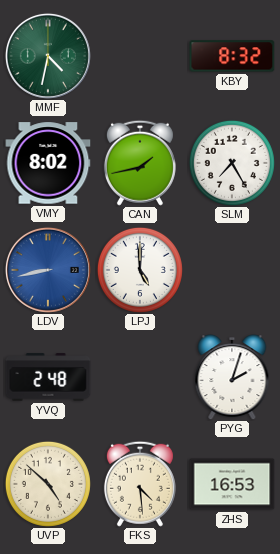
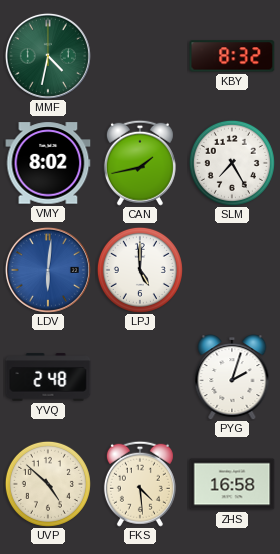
LDV: 8:43 -> 6:01
ZHS: 16:53 -> 16:58
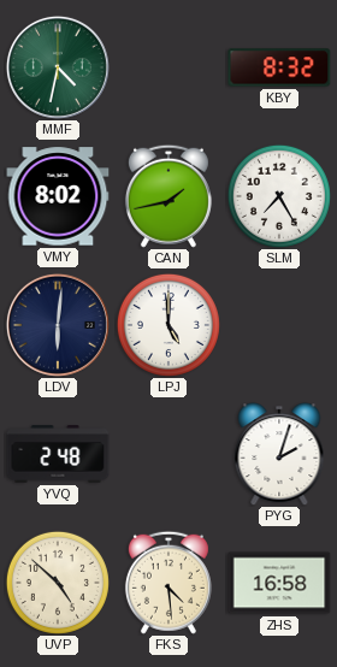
LDV dial: blue -> navy
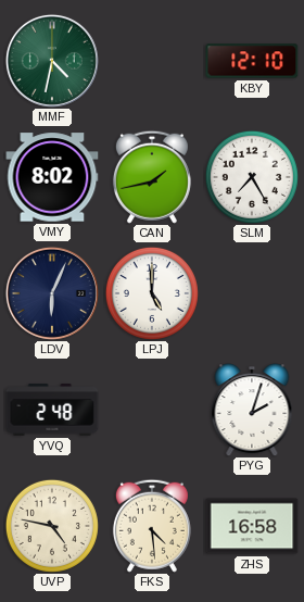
KBY: 8:32 -> 12:10
LDV: 6:01 -> 6:04
UVP: 4:52 -> 4:47
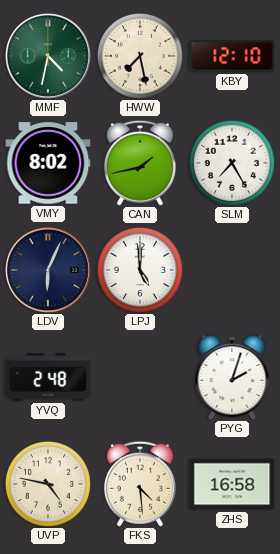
HWW: none -> 7:28
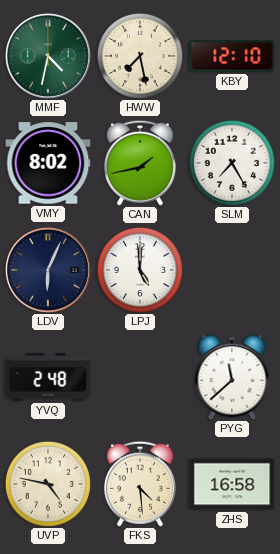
PYG: 2:03 -> 11:38
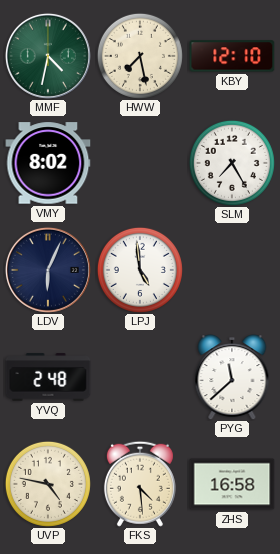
CAN: 1:43 -> none
LPJ: 5:00 -> 4:59
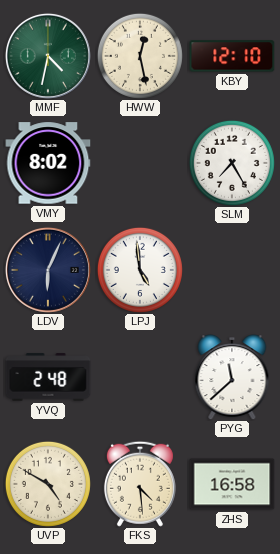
HWW: 7:28 -> 12:28
UVP: 4:47 -> 4:50
